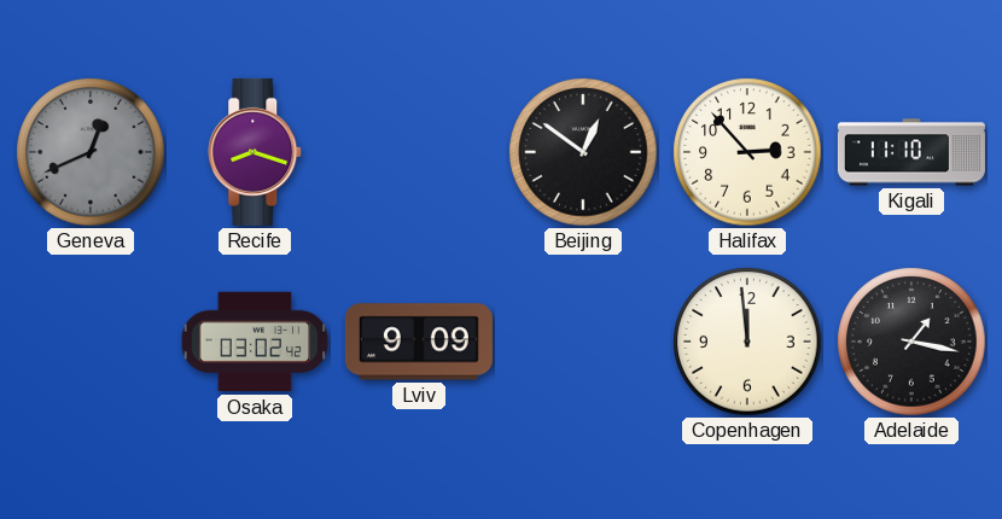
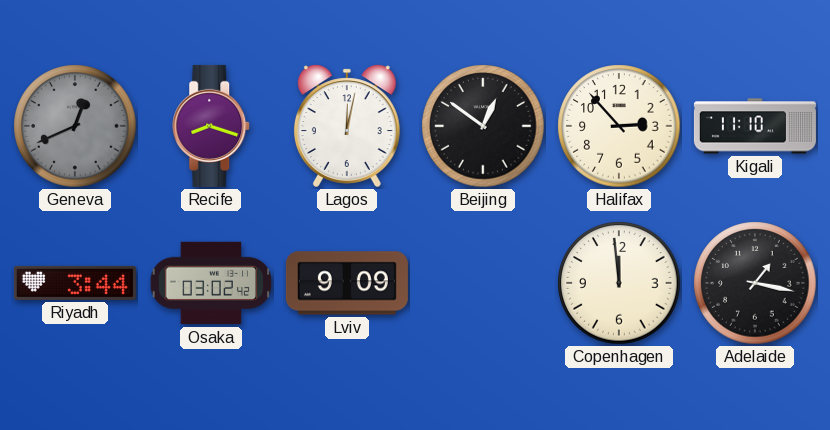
Lagos: none -> 12:02
Riyadh: none -> 3:44
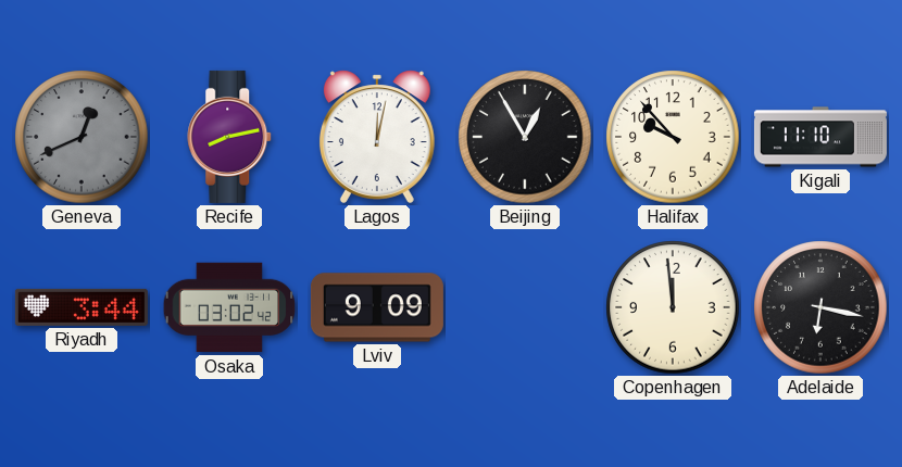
Recife: 8:18 -> 8:13
Beijing: 12:51 -> 12:55
Halifax: 2:53 -> 9:53
Adelaide: 1:17 -> 6:17
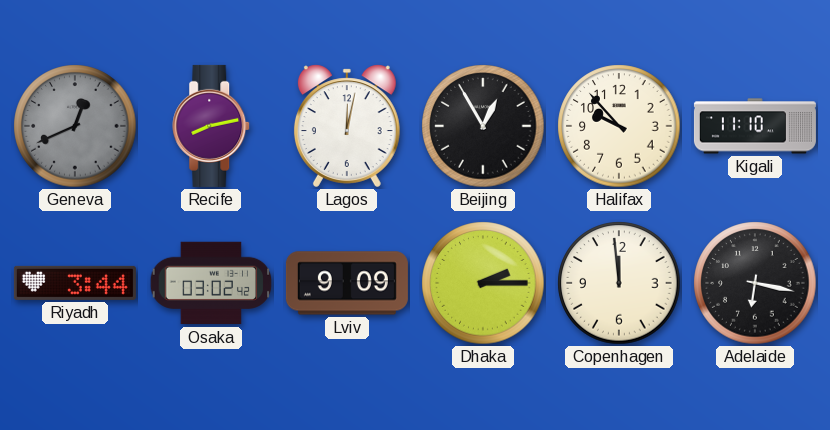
Dhaka: none -> 2:15
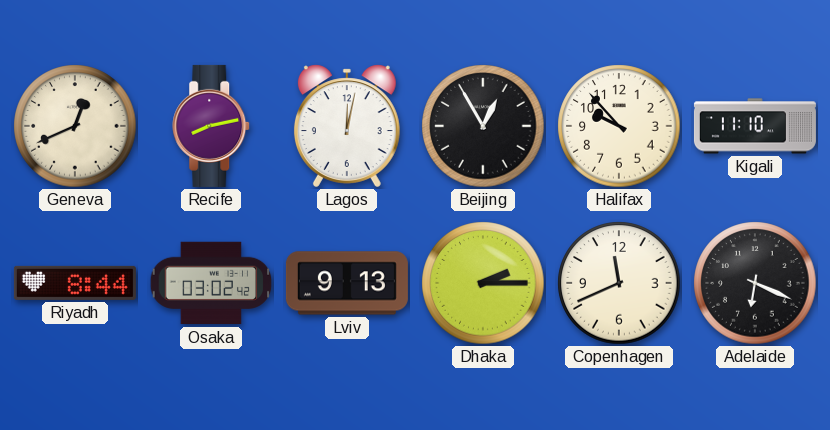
Geneva dial: grey -> cream
Riyadh: 3:44 -> 8:44
Lviv: 9:09 -> 9:13
Copenhagen: 11:59 -> 11:41
Adelaide: 6:17 -> 6:19
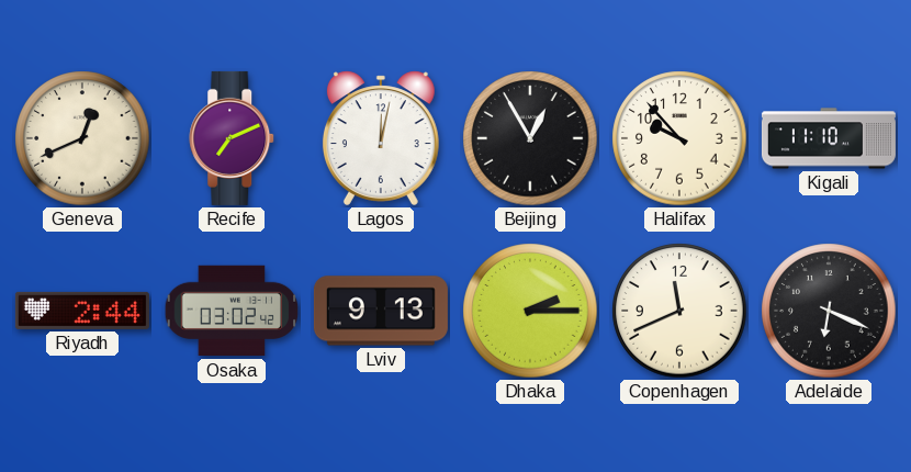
Recife: 8:13 -> 7:11
Riyadh: 8:44 -> 2:44
